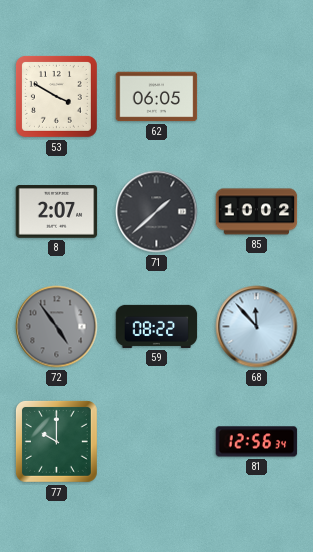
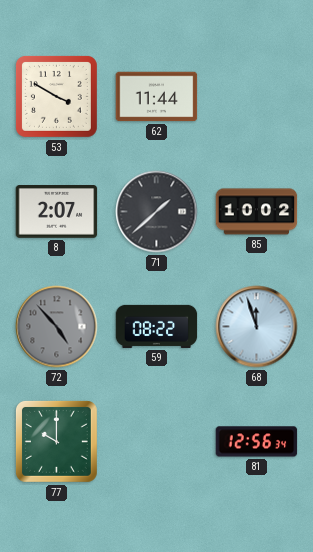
62: 06:05 -> 11:44
72: 4:54 -> 4:53
68: 11:53 -> 11:57
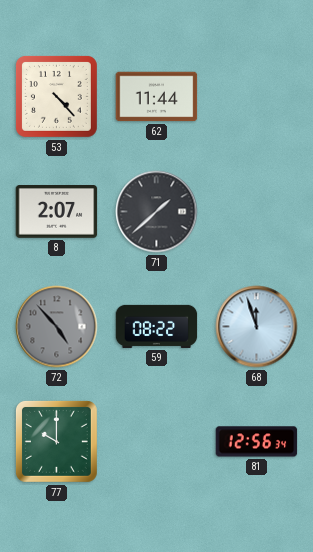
53: 3:50 -> 4:23
85: 10:02 -> none
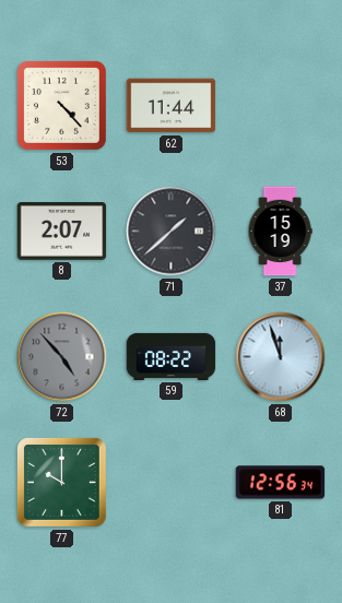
37: none -> 15:19
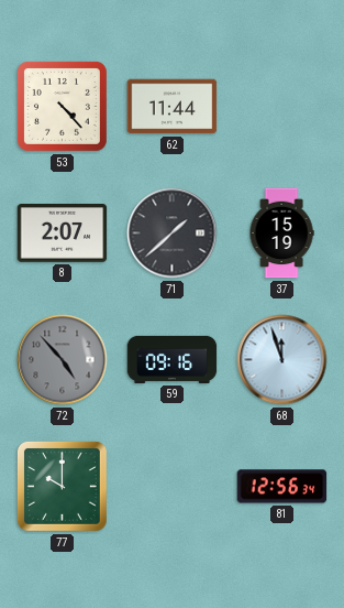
59: 08:22 -> 09:16
